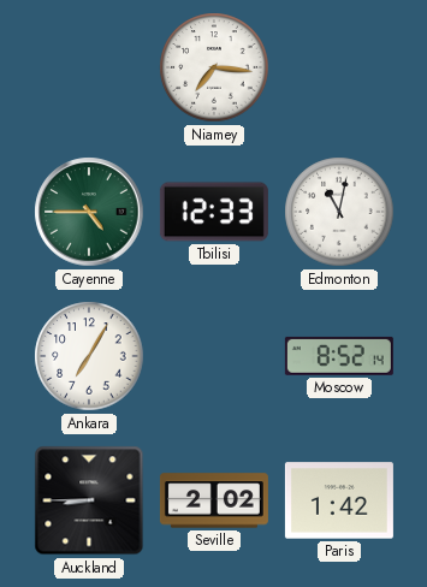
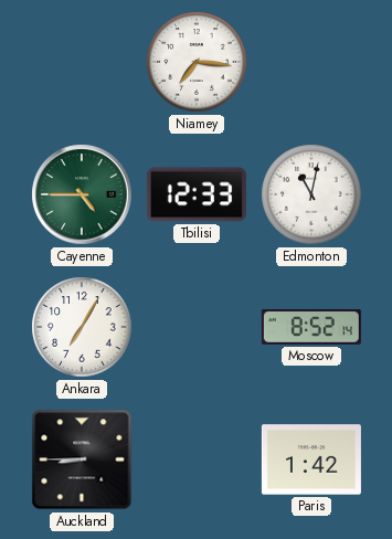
Seville: 2:02 -> none
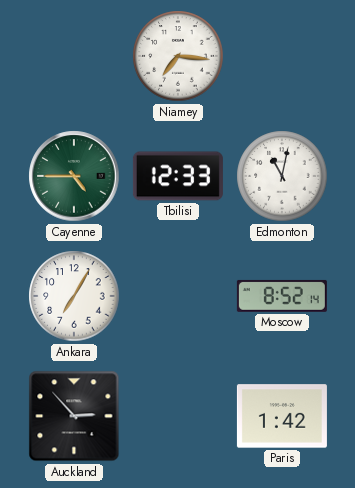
Auckland: 8:45 -> 2:53
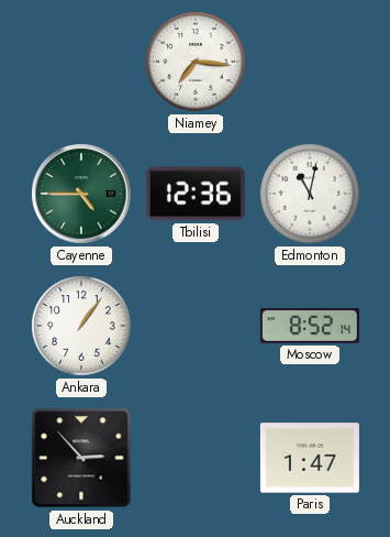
Tbilisi: 12:33 -> 12:36
Ankara: 7:05 -> 1:06
Paris: 1:42 -> 1:47
